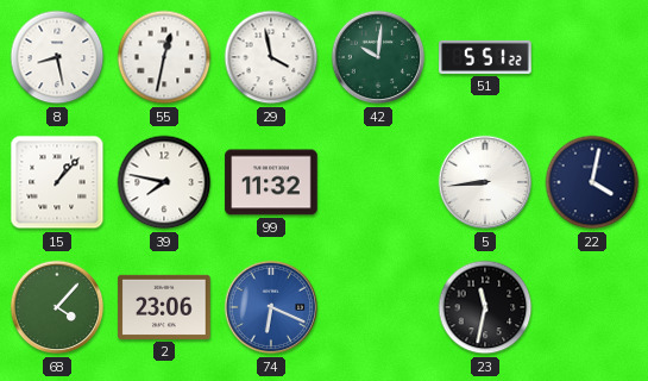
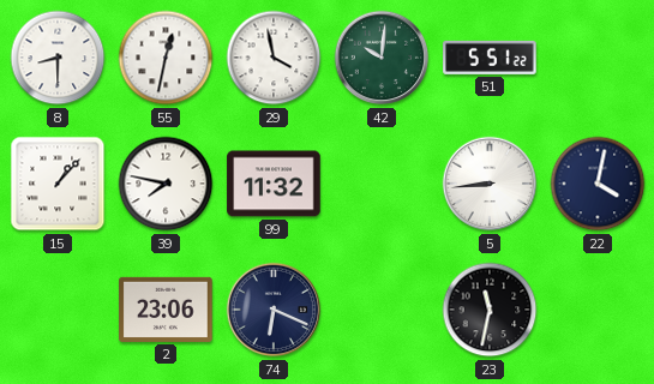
8: 8:28 -> 8:30
68: 4:07 -> none
74 dial: blue -> navy
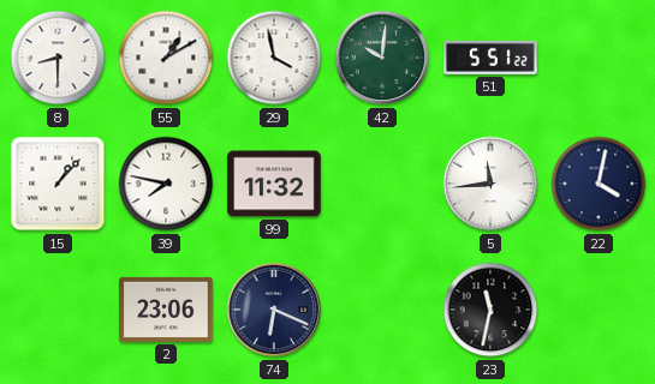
55: 12:32 -> 1:10
5: 8:44 -> 11:44
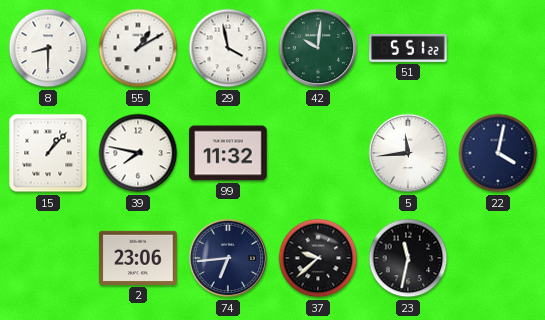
74: 6:19 -> 6:44
37: none -> 9:38
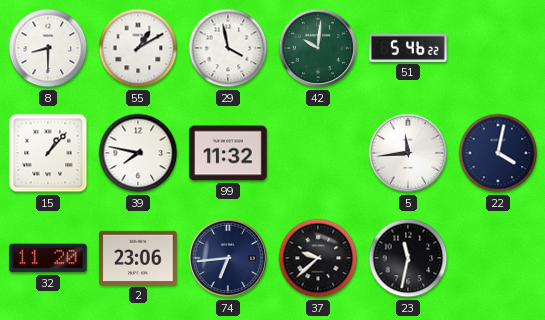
51: 5:51 -> 5:46
32: none -> 11:20
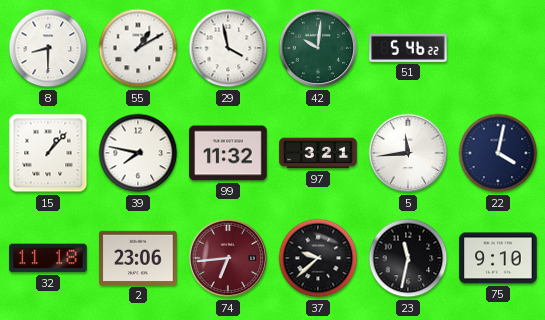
97: none -> 3:21
32: 11:20 -> 11:18
74 dial: navy -> burgundy
75: none -> 9:10
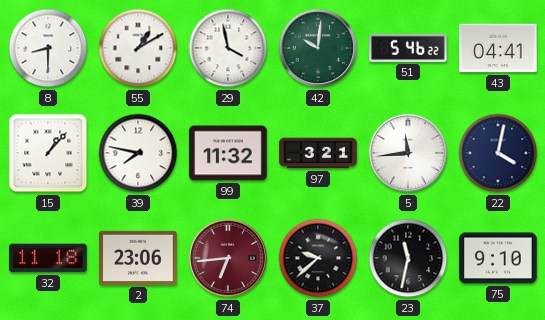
43: none -> 04:41
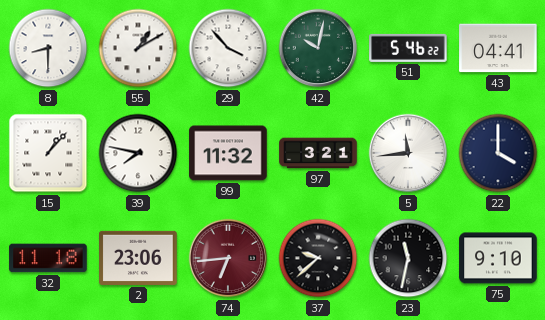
29: 3:58 -> 3:53
42: 10:01 -> 10:02
22: 4:02 -> 4:00
